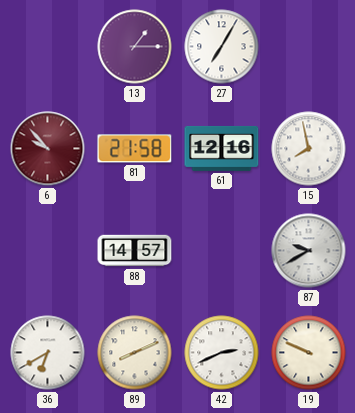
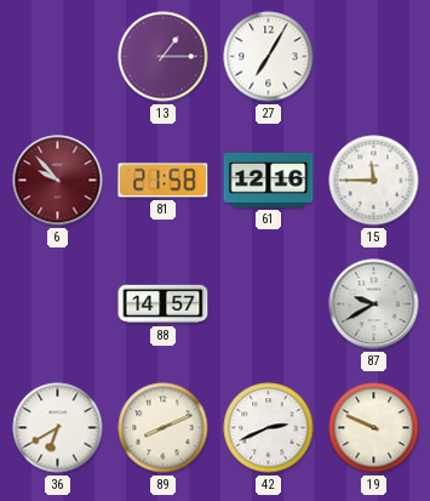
15: 7:58 -> 11:45
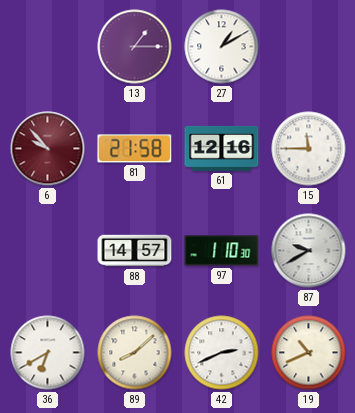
27: 7:05 -> 1:10
97: none -> 1:10
89: 8:11 -> 8:08
19: 9:49 -> 10:41
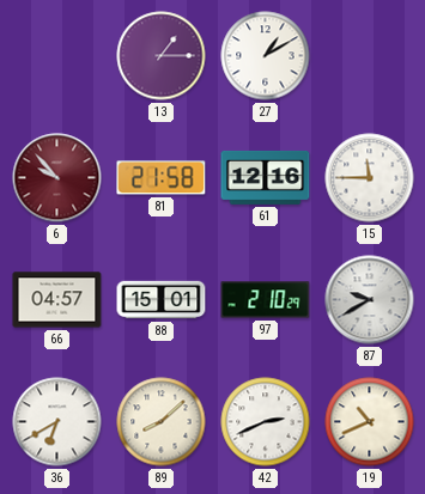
66: none -> 04:57
88: 14:57 -> 15:01
97: 1:10 -> 2:10
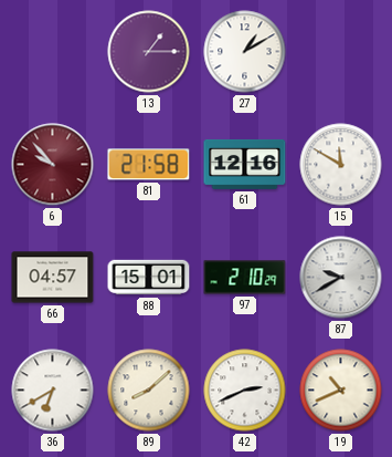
15: 11:45 -> 11:50
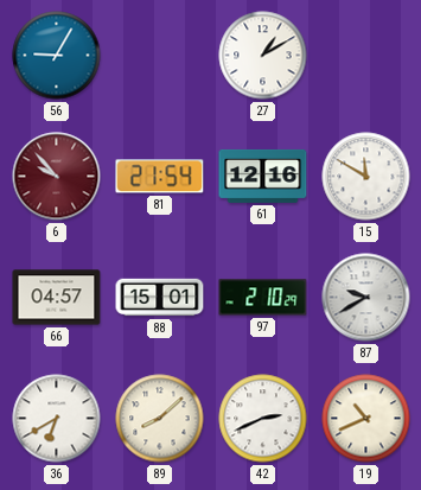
56: none -> 9:05
13: 1:15 -> none
81: 21:58 -> 21:54
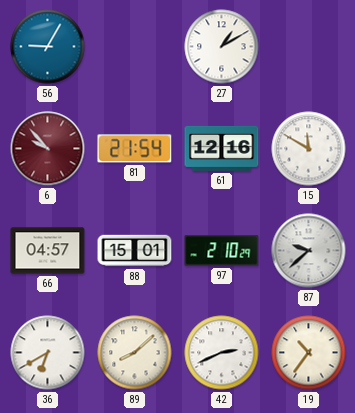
87: 9:40 -> 9:38
19: 10:41 -> 10:36
